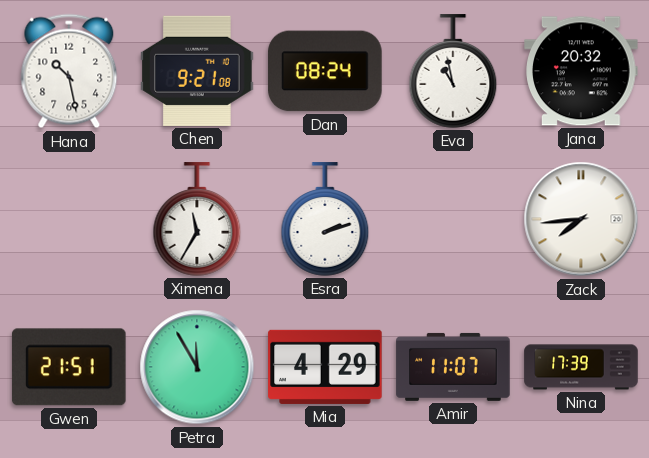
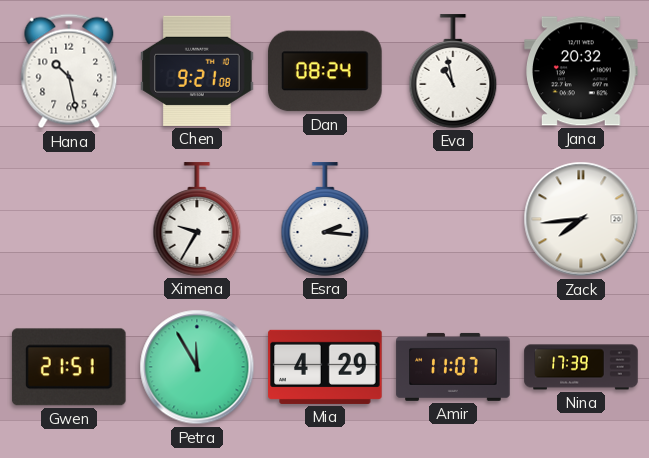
Ximena: 11:35 -> 9:35
Esra: 2:12 -> 2:16
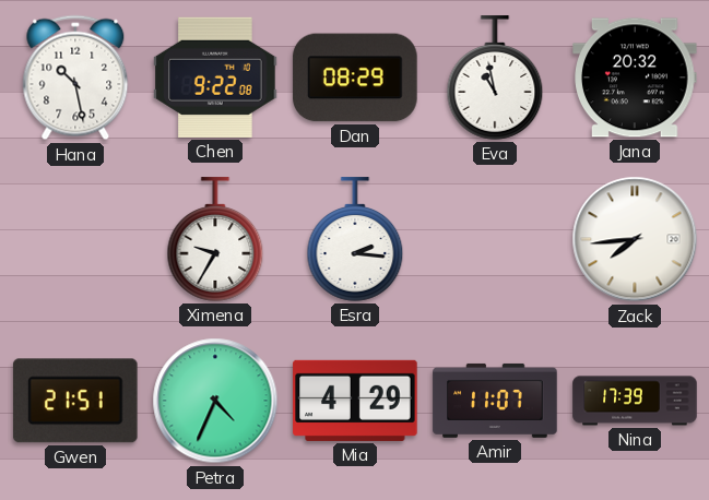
Chen: 9:21 -> 9:22
Dan: 08:24 -> 08:29
Petra: 11:55 -> 4:34
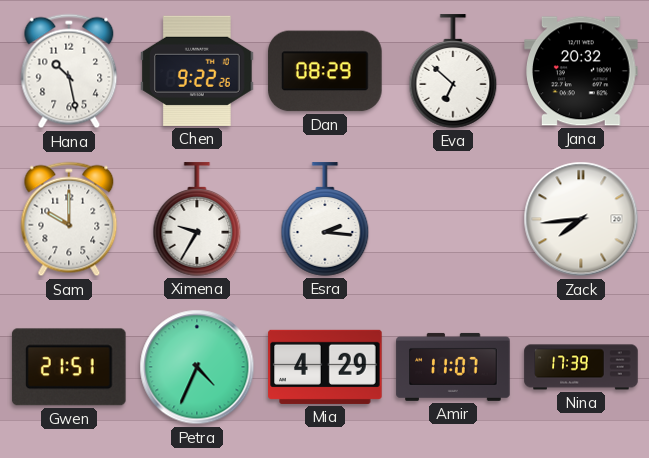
Chen: 9:22:08 -> 9:22:26
Eva: 10:58 -> 6:52
Sam: none -> 10:00
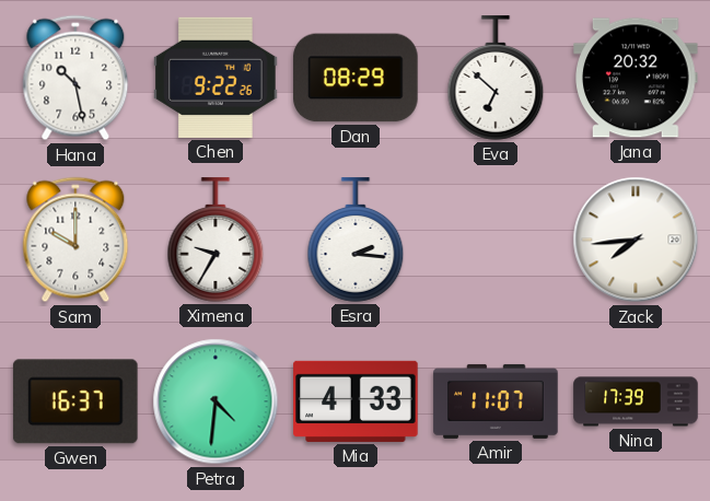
Gwen: 21:51 -> 16:37
Petra: 4:34 -> 4:31
Mia: 4:29 -> 4:33
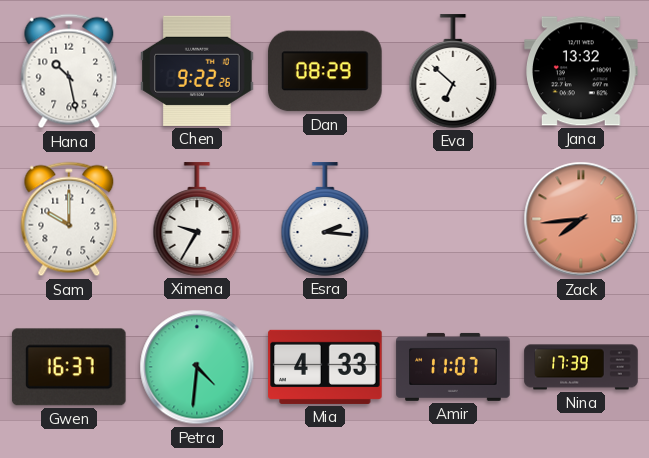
Jana: 20:32 -> 13:32
Zack dial: white -> salmon
